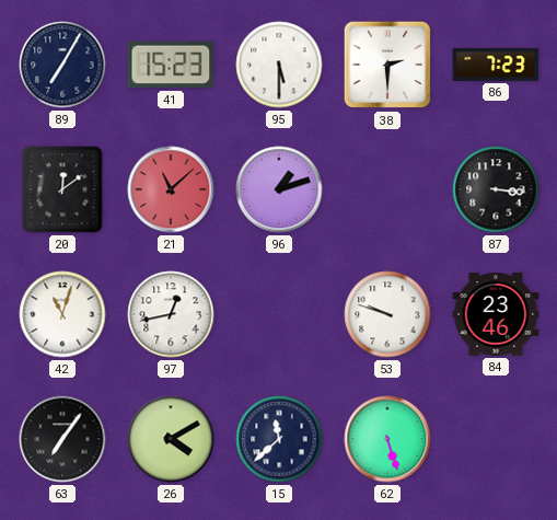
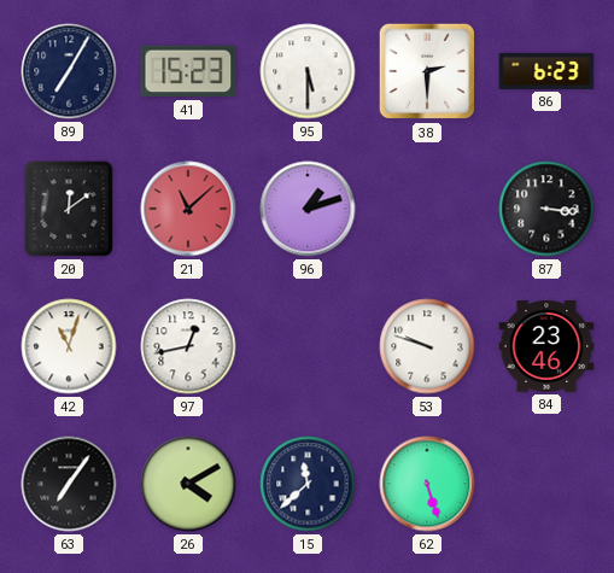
86: 7:23 -> 6:23
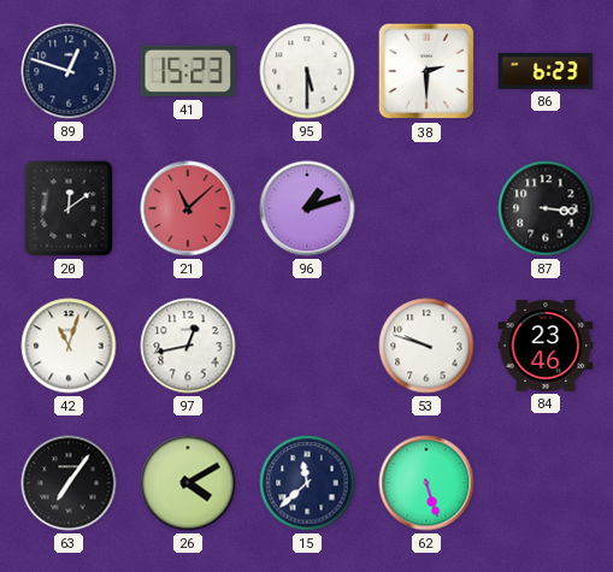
89: 7:05 -> 12:48
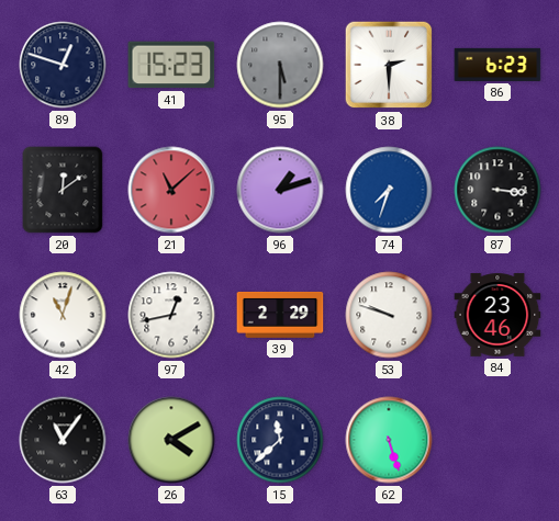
95 dial: white -> grey
74: none -> 7:33
39: none -> 2:29
63: 7:06 -> 11:06
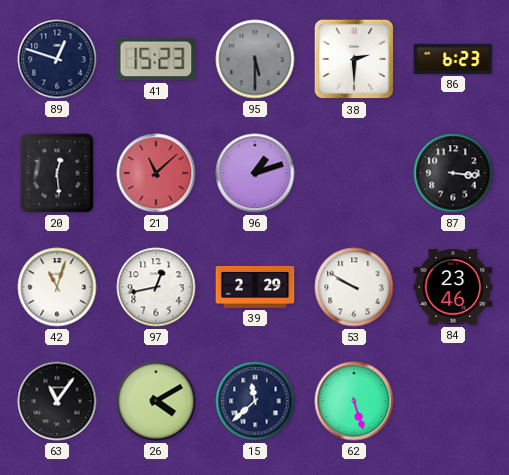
20: 12:09 -> 12:29
74: 7:33 -> none
53: 9:48 -> 9:50
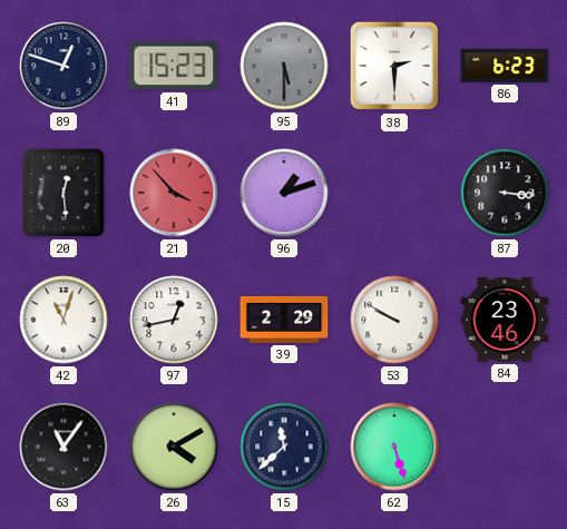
21: 11:08 -> 3:53
